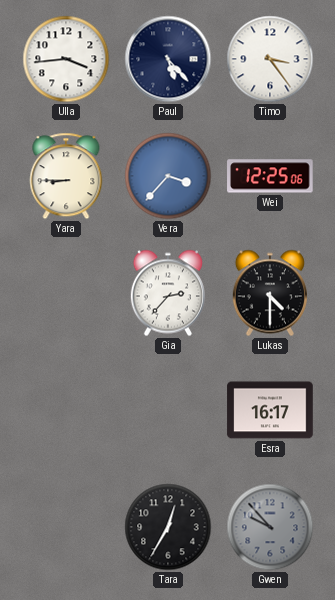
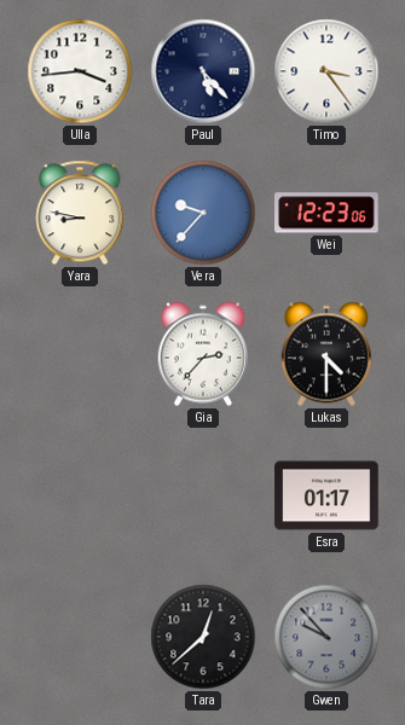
Yara: 8:45 -> 8:47
Vera: 3:37 -> 9:37
Wei: 12:25 -> 12:23
Esra: 16:17 -> 01:17
Tara: 12:35 -> 12:38
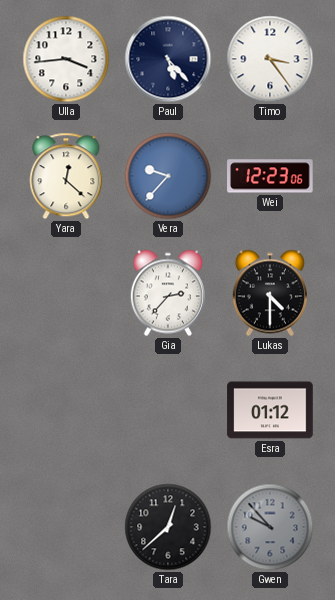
Yara: 8:47 -> 12:22
Esra: 01:17 -> 01:12
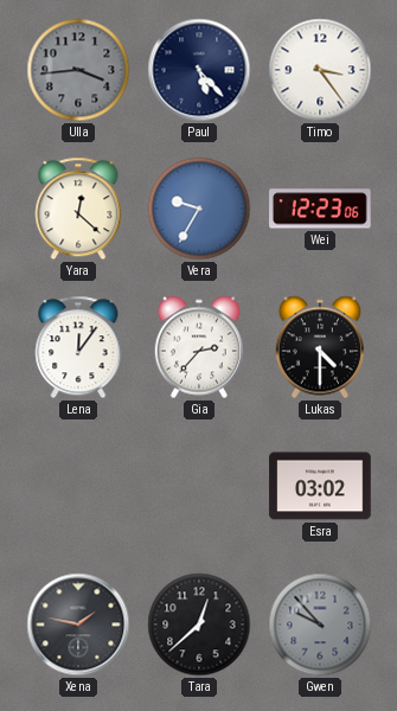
Ulla dial: white -> grey
Vera: 9:37 -> 9:35
Lena: none -> 12:06
Esra: 01:12 -> 03:02
Xena: none -> 1:47
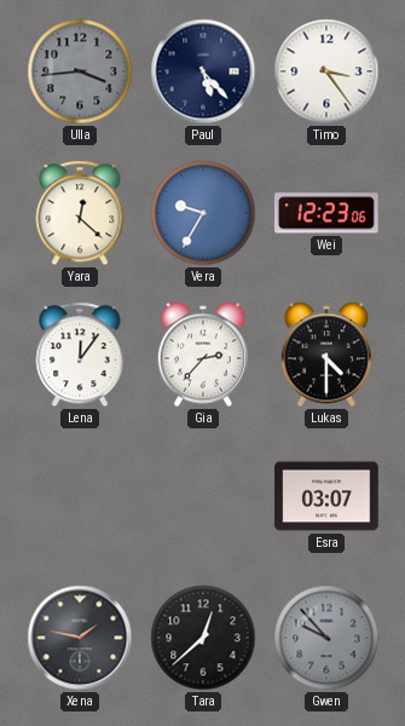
Esra: 03:02 -> 03:07
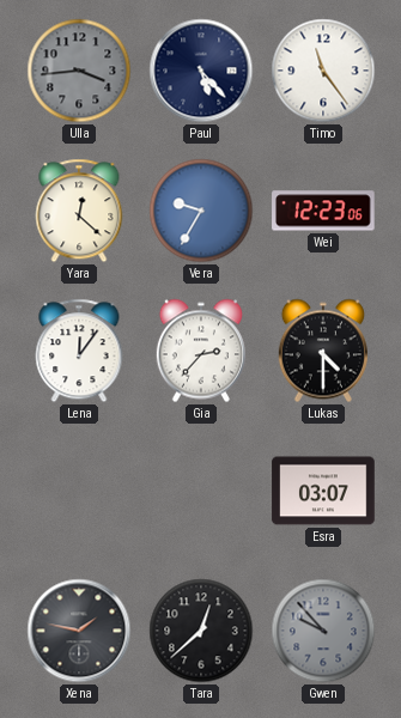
Timo: 3:24 -> 11:24
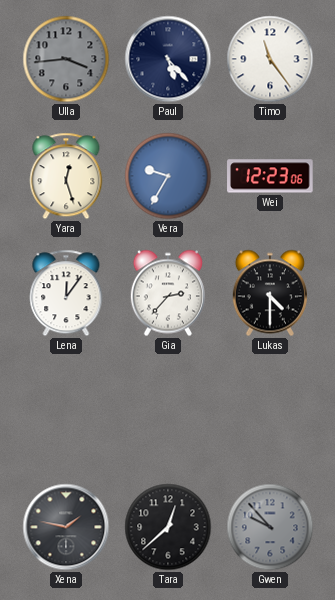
Yara: 12:22 -> 12:27
Esra: 03:07 -> none
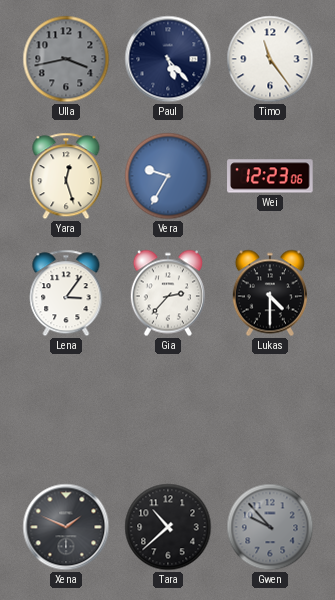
Ulla: 3:44 -> 3:43
Lena: 12:06 -> 3:06
Xena: 1:47 -> 1:49
Tara: 12:38 -> 10:38
